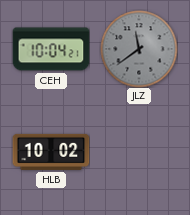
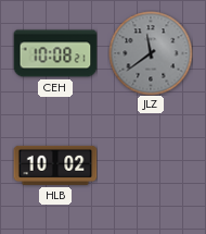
CEH: 10:04 -> 10:08
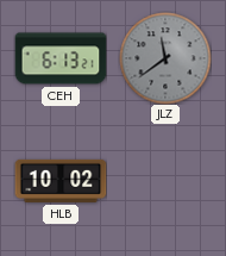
CEH: 10:08 -> 6:13
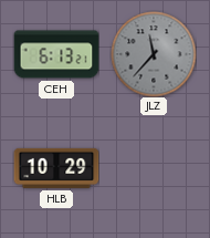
JLZ: 11:39 -> 11:37
HLB: 10:02 -> 10:29
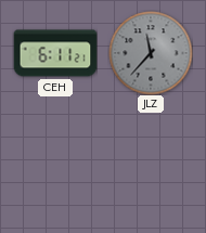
CEH: 6:13 -> 6:11
HLB: 10:29 -> none
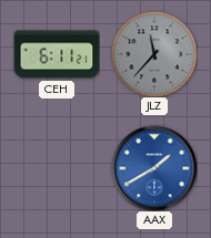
AAX: none -> 1:40
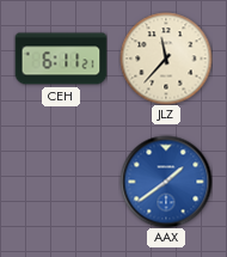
JLZ dial: grey -> cream
AAX: 1:40 -> 1:39
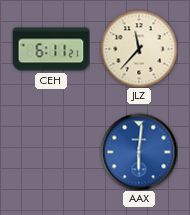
AAX: 1:39 -> 6:01
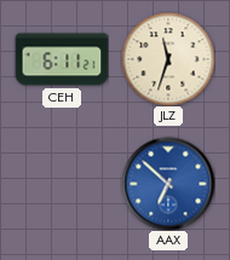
JLZ: 11:37 -> 11:33
AAX: 6:01 -> 6:52
